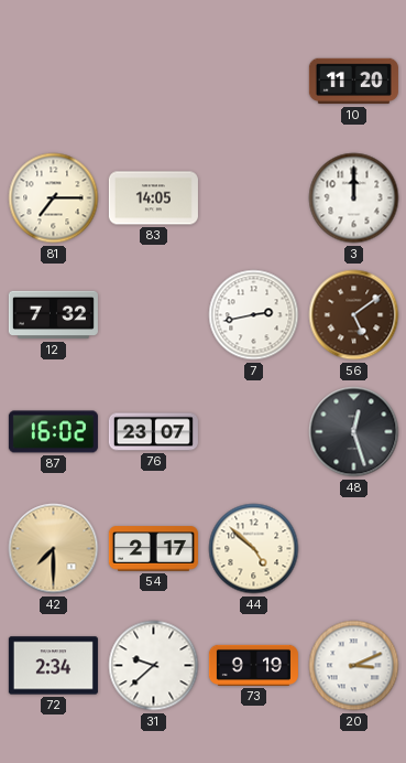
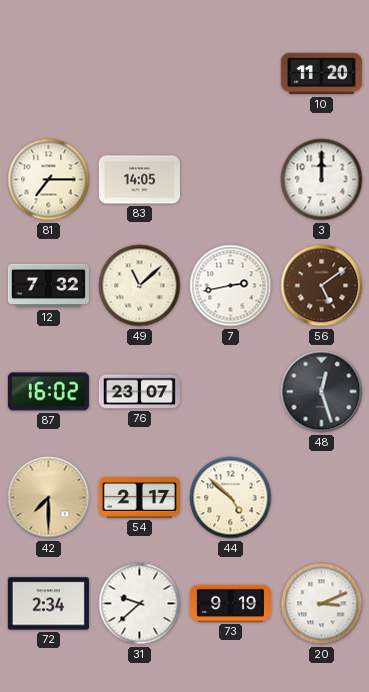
49: none -> 11:08
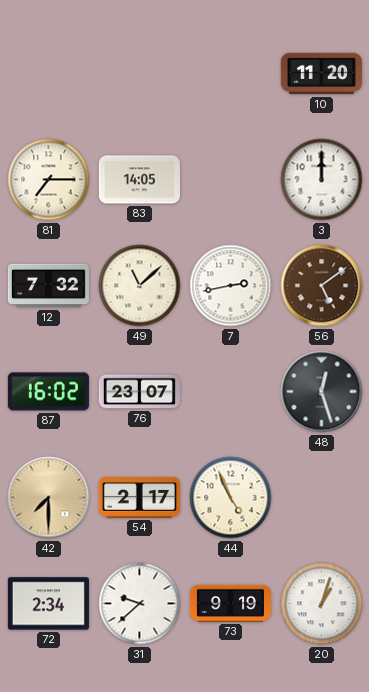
44: 4:52 -> 4:56
20: 3:11 -> 1:03
